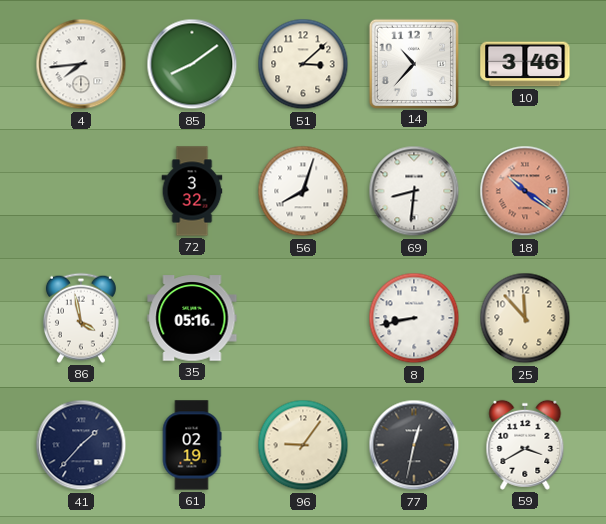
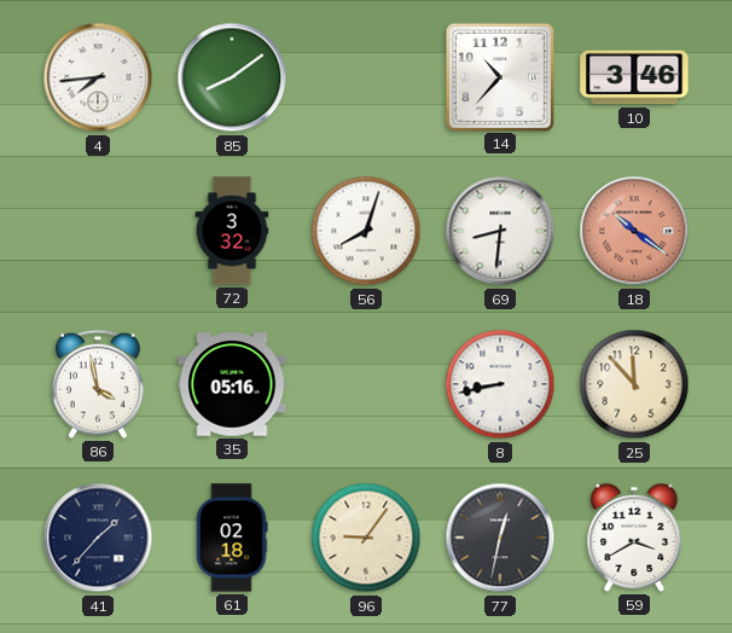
51: 3:08 -> none
61: 02:19 -> 02:18
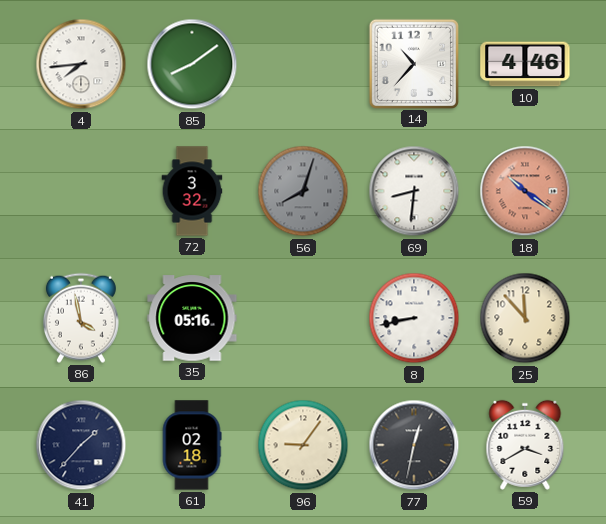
10: 3:46 -> 4:46
56 dial: white -> grey
